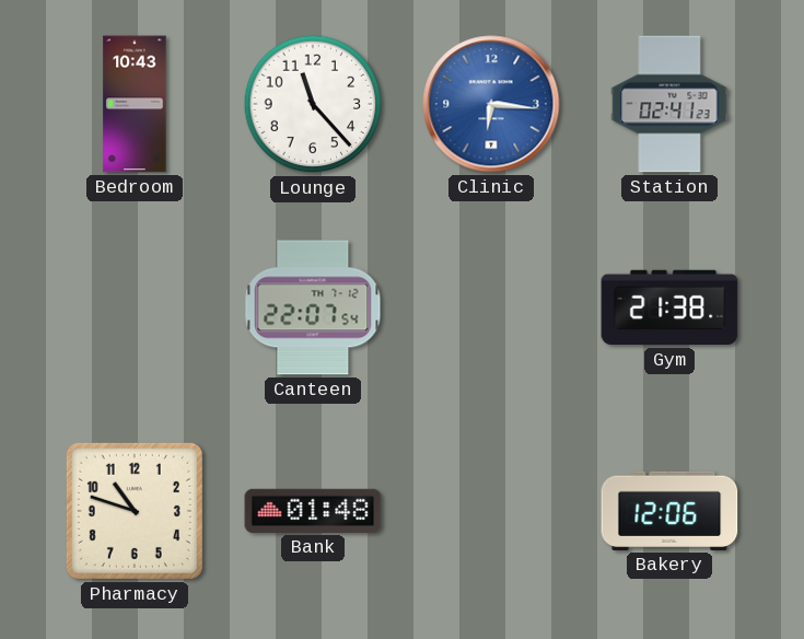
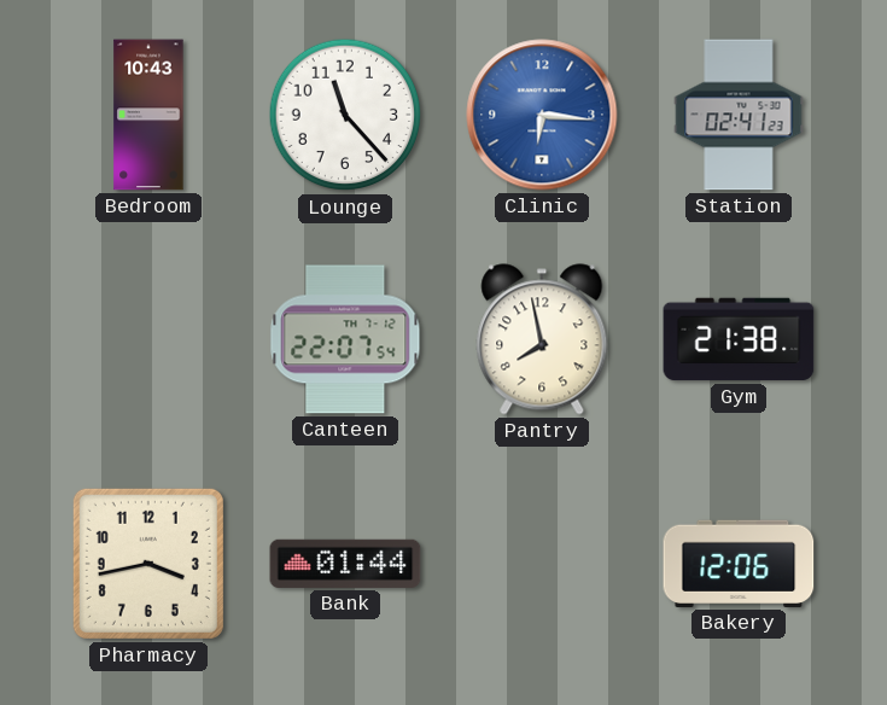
Pantry: none -> 7:58
Pharmacy: 10:48 -> 3:43
Bank: 01:48 -> 01:44
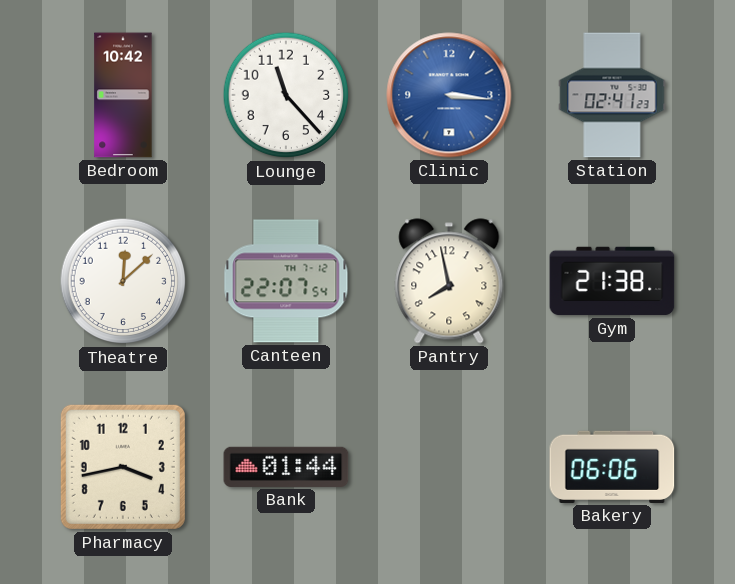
Bedroom: 10:43 -> 10:42
Clinic: 6:16 -> 3:16
Theatre: none -> 12:08
Bakery: 12:06 -> 06:06
